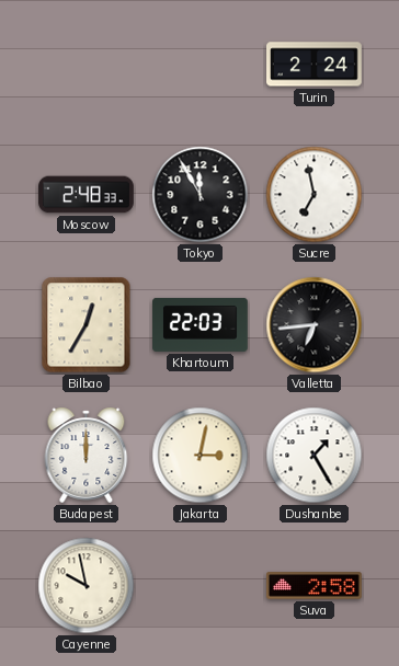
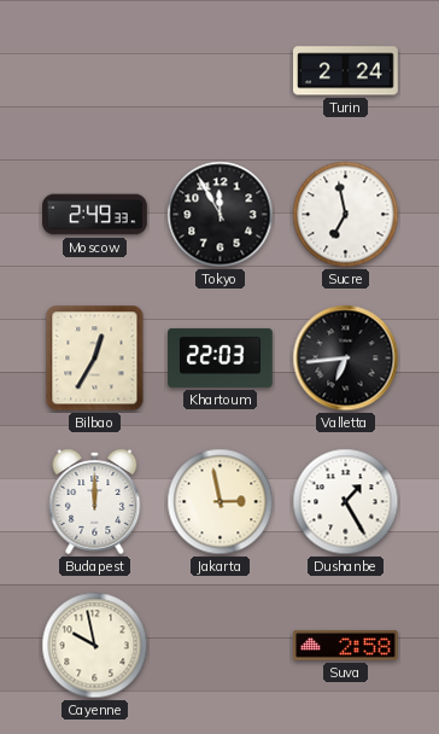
Moscow: 2:48 -> 2:49
Jakarta: 3:02 -> 2:58
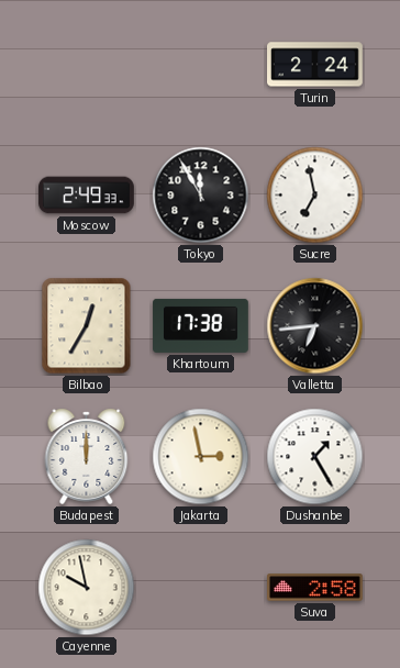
Khartoum: 22:03 -> 17:38
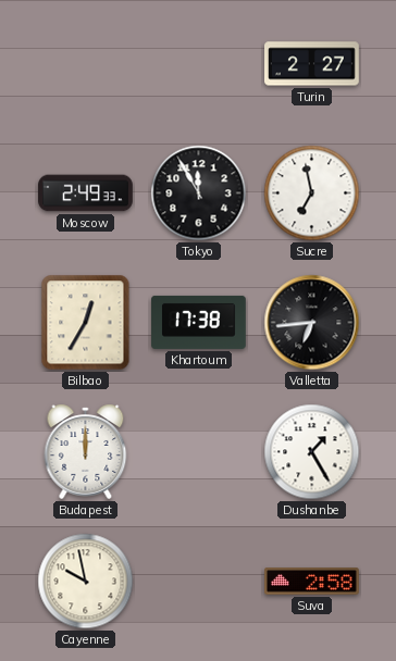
Turin: 2:24 -> 2:27
Jakarta: 2:58 -> none
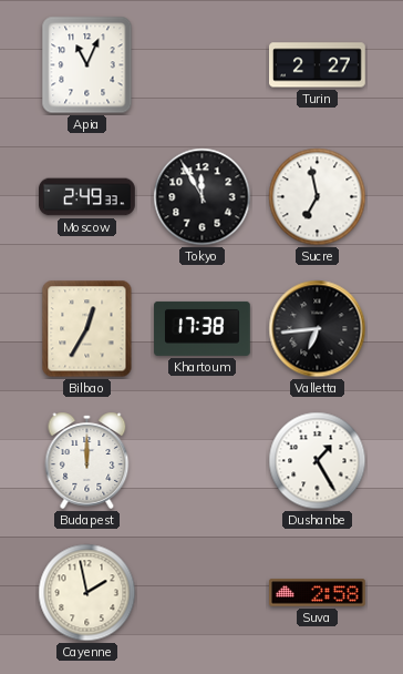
Apia: none -> 11:04
Cayenne: 9:58 -> 1:58
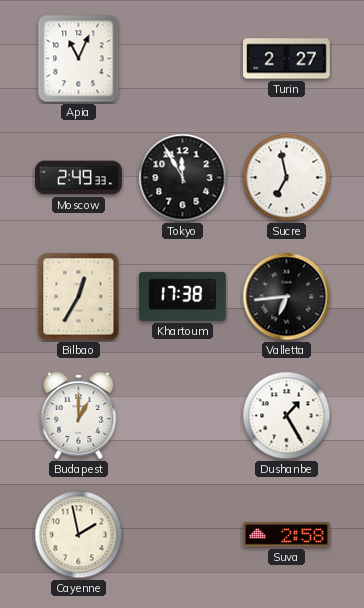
Budapest: 12:00 -> 1:00
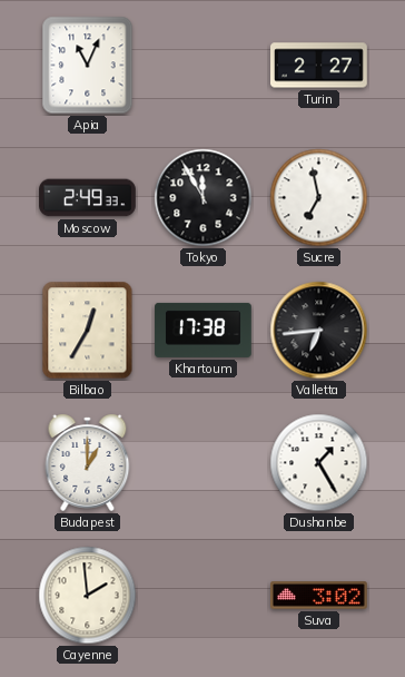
Cayenne: 1:58 -> 1:59
Suva: 2:58 -> 3:02
